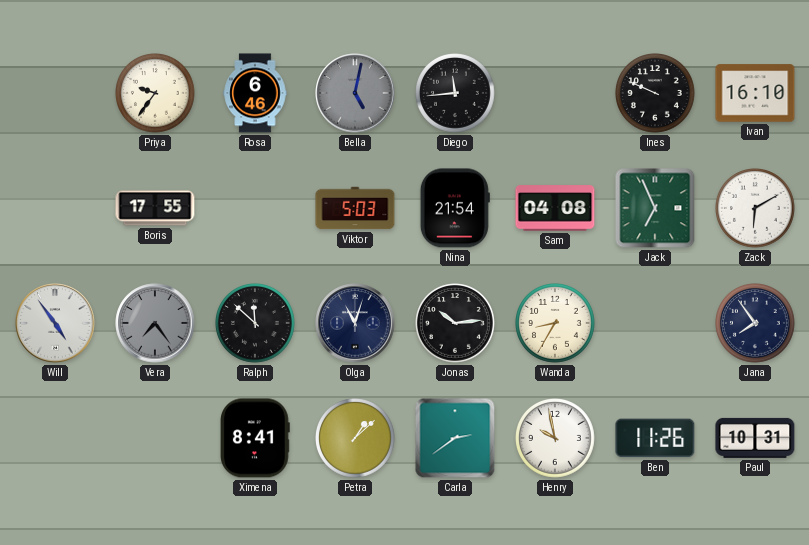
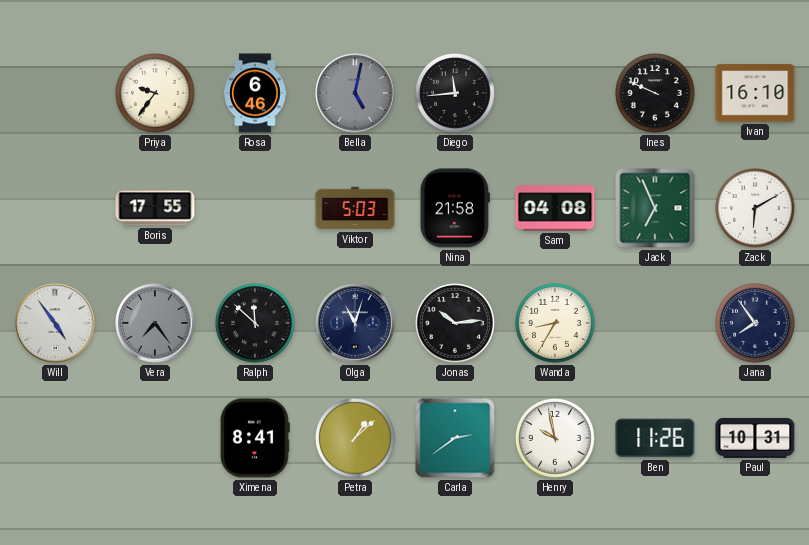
Nina: 21:54 -> 21:58
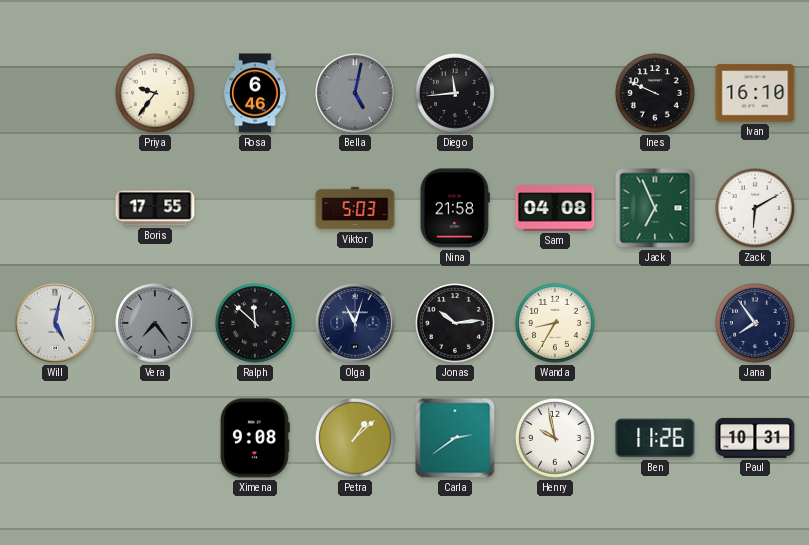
Will: 4:54 -> 5:02
Ximena: 8:41 -> 9:08
